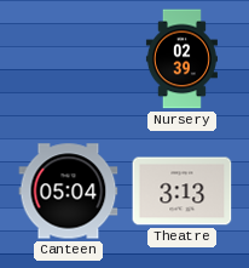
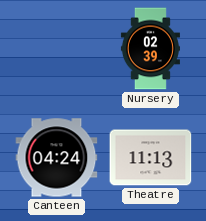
Canteen: 05:04 -> 04:24
Theatre: 3:13 -> 11:13
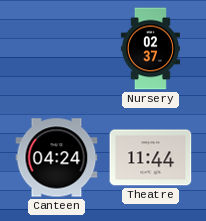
Nursery: 02:39 -> 02:37
Theatre: 11:13 -> 11:44
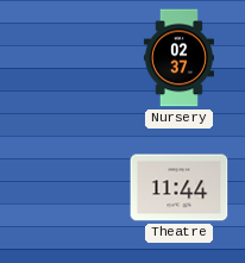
Canteen: 04:24 -> none
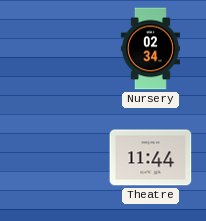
Nursery: 02:37 -> 02:34
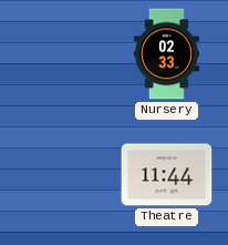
Nursery: 02:34 -> 02:33
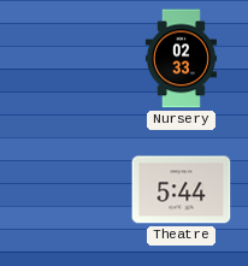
Theatre: 11:44 -> 5:44
